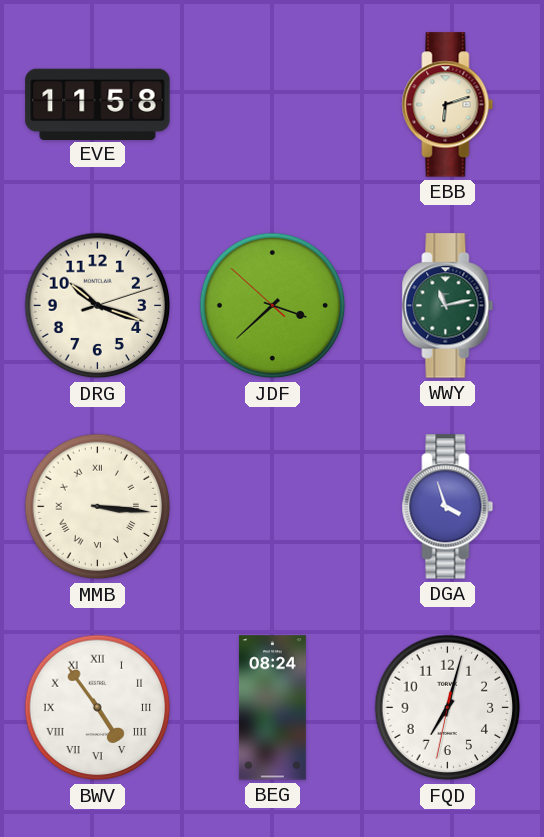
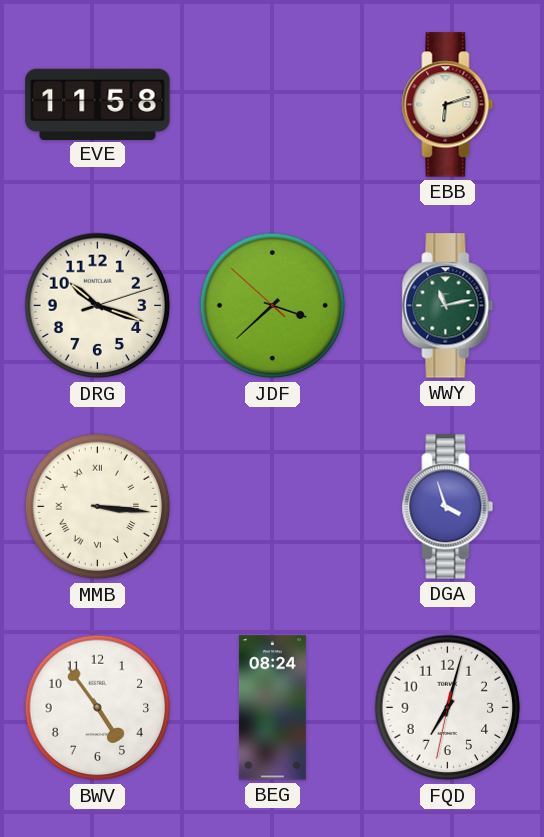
BWV numerals: Roman -> Arabic
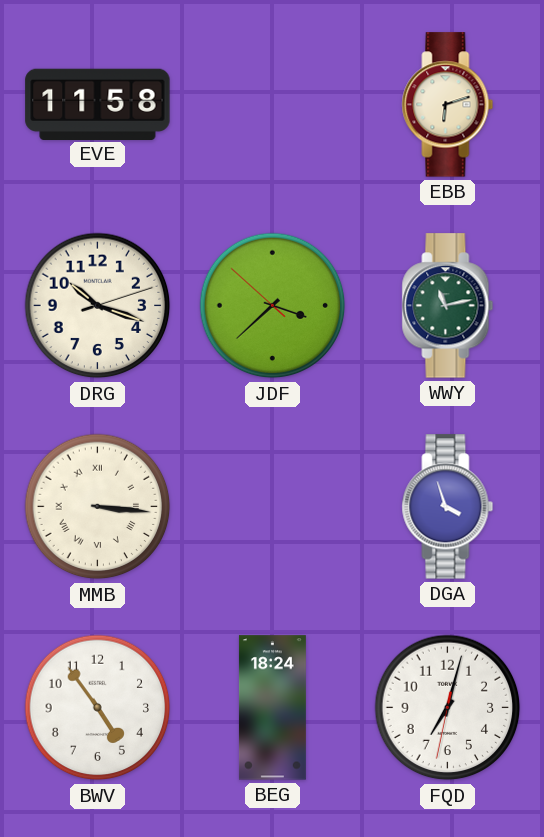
BEG: 08:24 -> 18:24
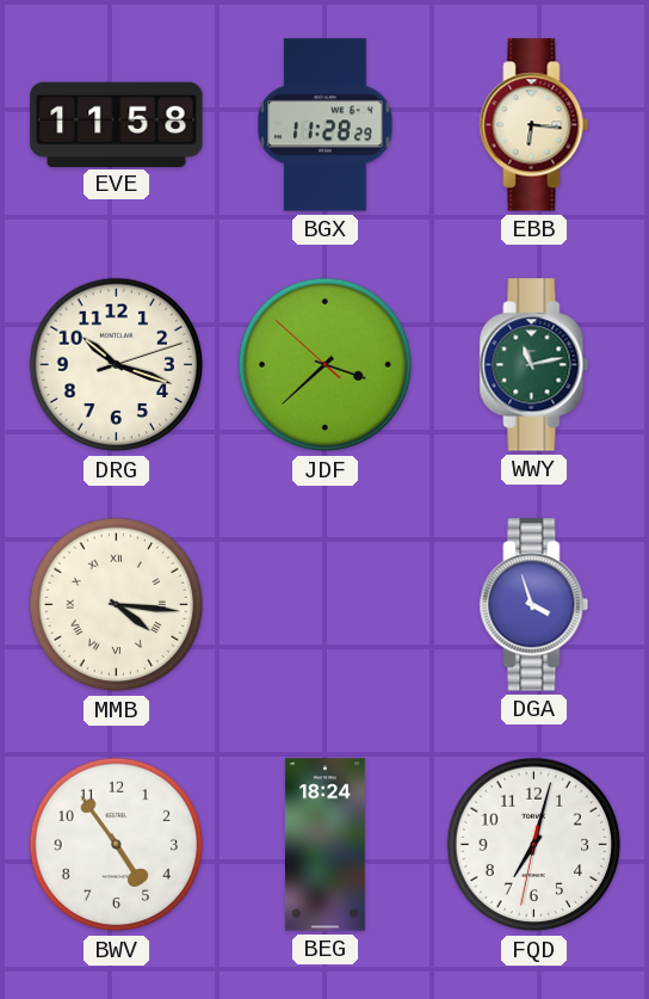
BGX: none -> 11:28
EBB: 6:12 -> 6:16
MMB: 3:16 -> 4:16
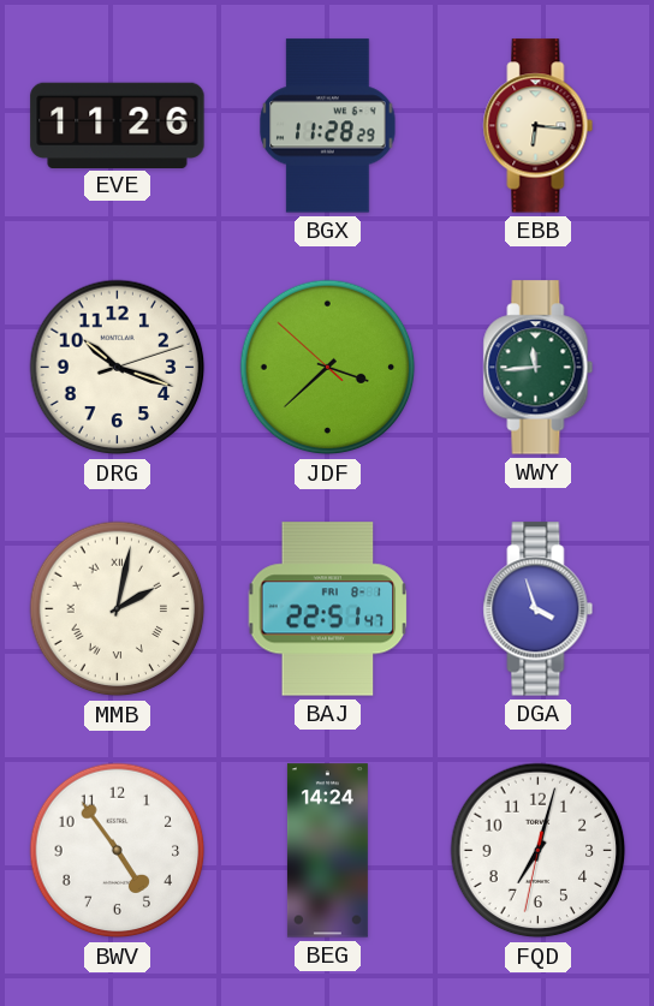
EVE: 11:58 -> 11:26
WWY: 11:13 -> 11:44
MMB: 4:16 -> 2:02
BAJ: none -> 22:51
BEG: 18:24 -> 14:24
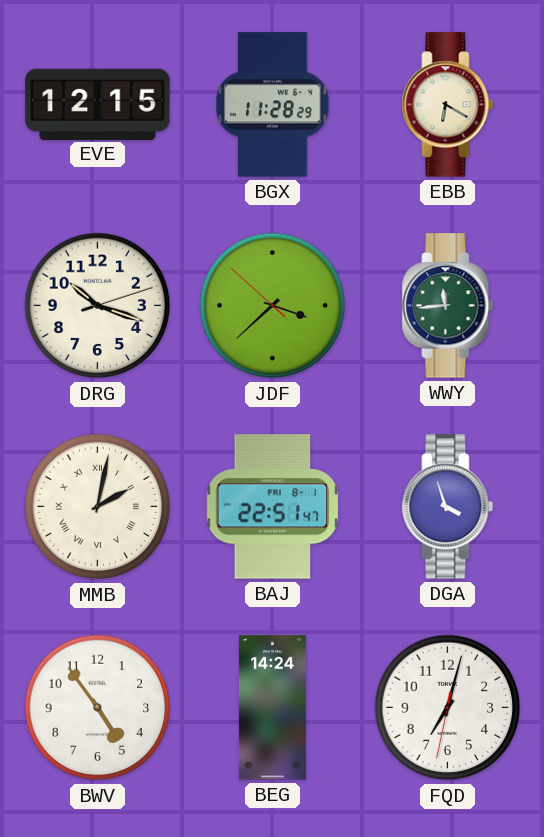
EVE: 11:26 -> 12:15
EBB: 6:16 -> 6:20
